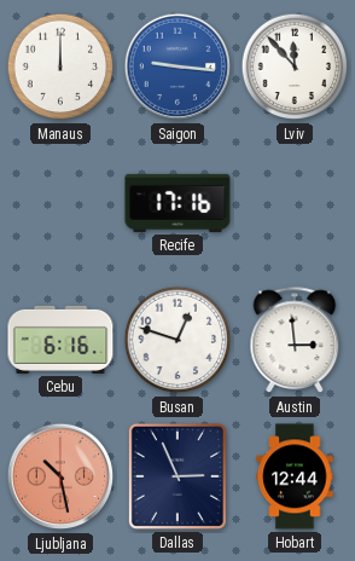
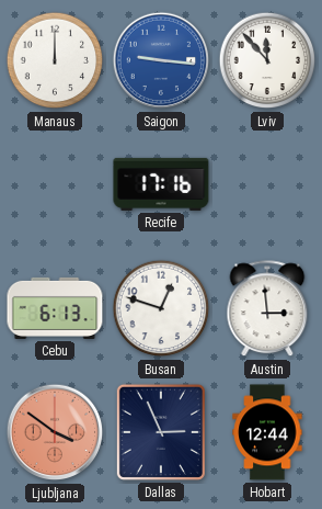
Cebu: 6:16 -> 6:13
Ljubljana: 10:28 -> 3:51
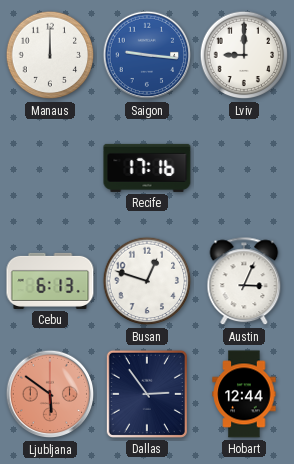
Lviv: 11:53 -> 9:00
Austin: 2:59 -> 3:04
Ljubljana: 3:51 -> 5:51
Dallas: 2:56 -> 2:54
